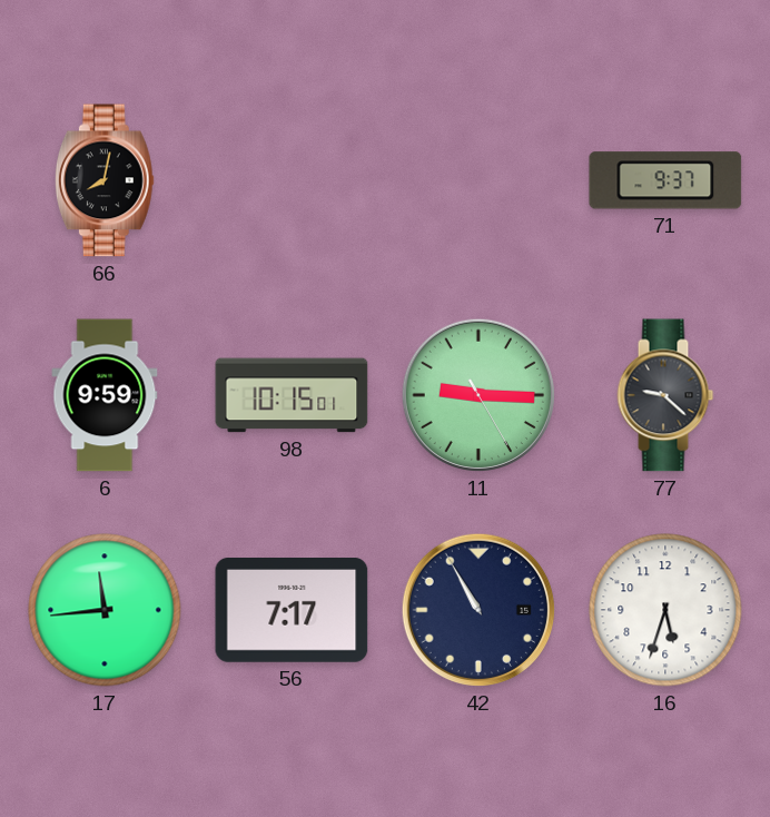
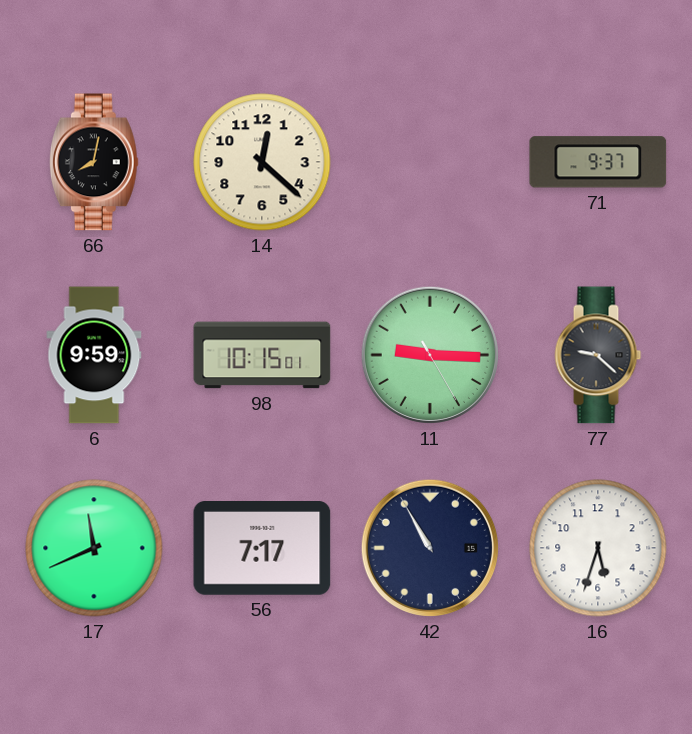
14: none -> 12:22
17: 11:44 -> 11:41
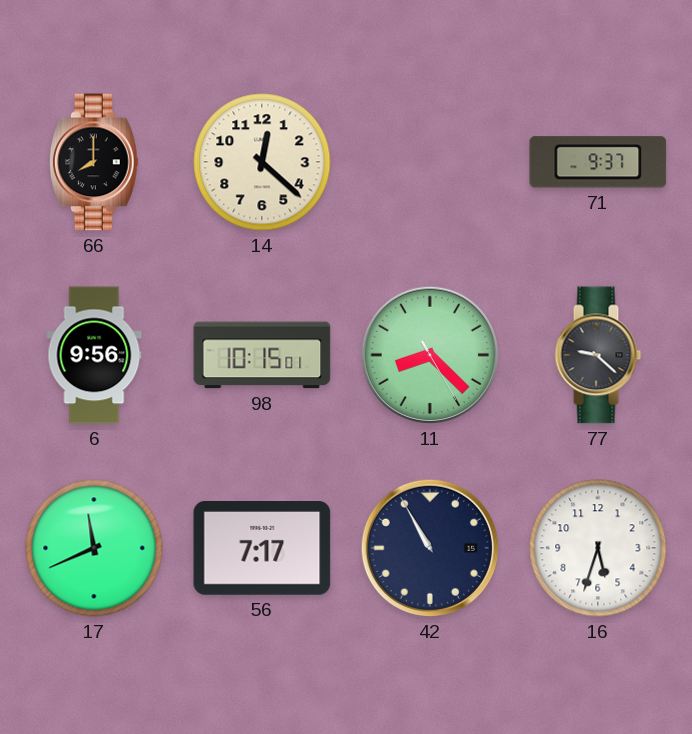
66: 8:02 -> 8:00
6: 9:59 -> 9:56
11: 9:15 -> 8:22
